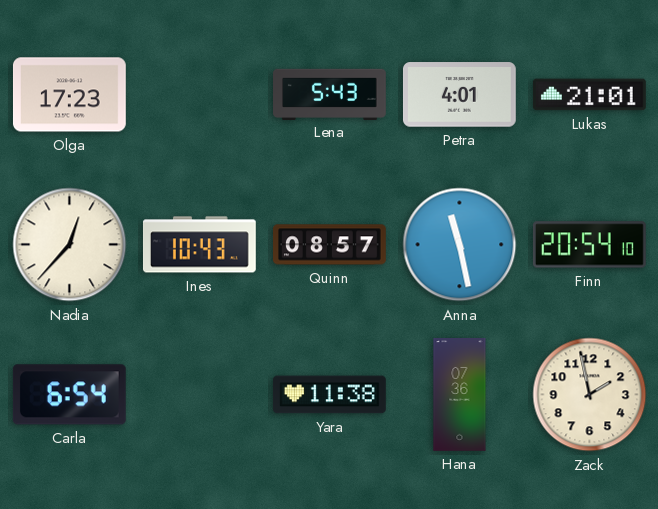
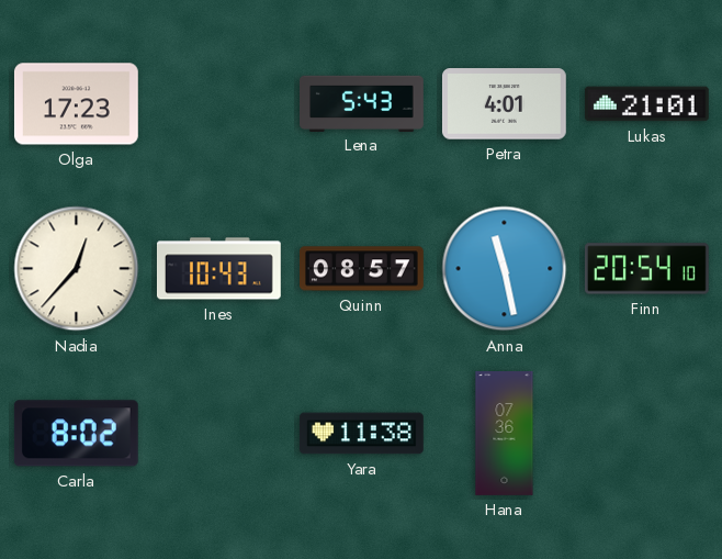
Carla: 6:54 -> 8:02
Zack: 1:58 -> none
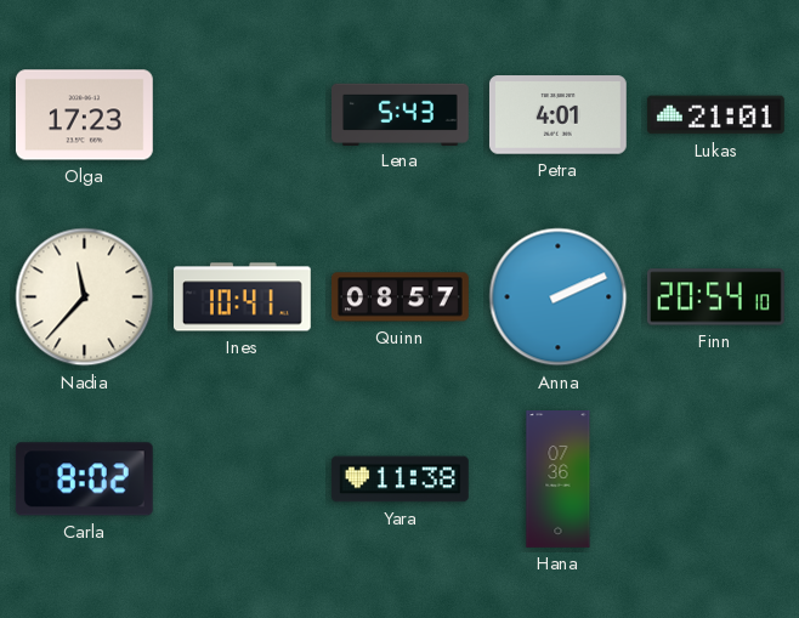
Nadia: 12:37 -> 11:37
Ines: 10:43 -> 10:41
Anna: 11:28 -> 2:11
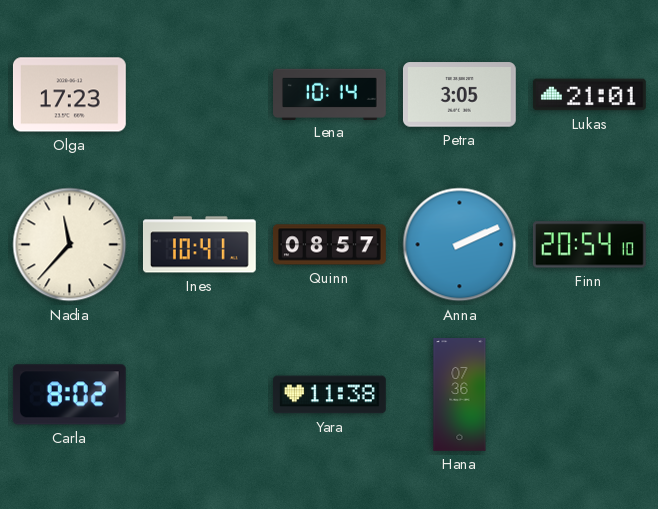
Lena: 5:43 -> 10:14
Petra: 4:01 -> 3:05
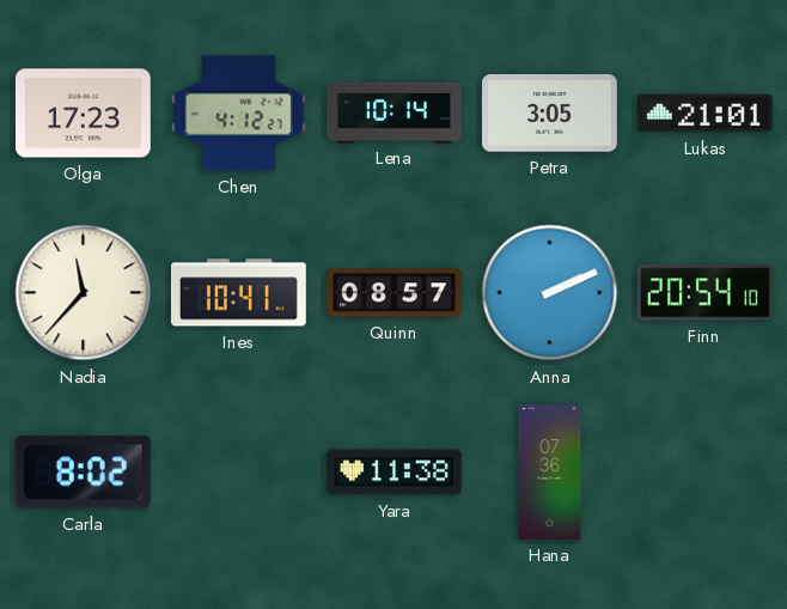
Chen: none -> 4:12
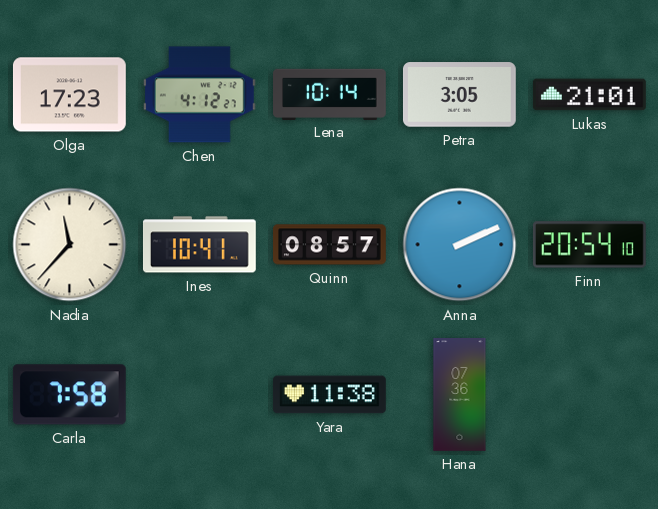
Carla: 8:02 -> 7:58
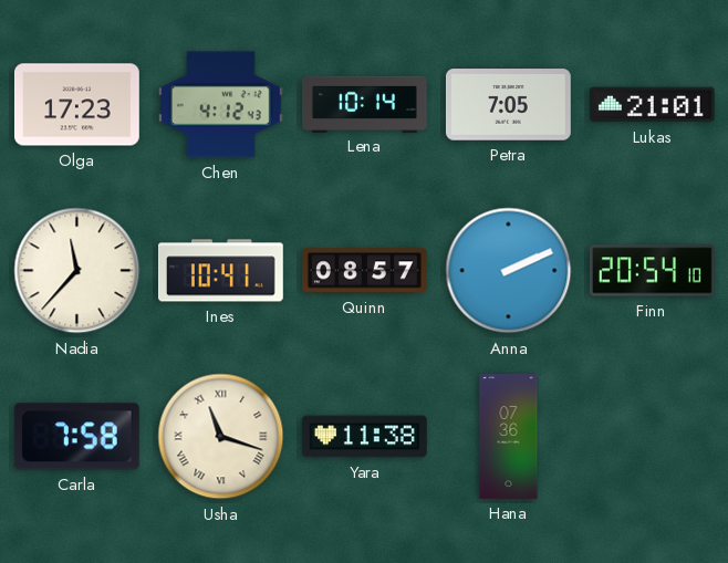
Chen: 4:12:27 -> 4:12:43
Petra: 3:05 -> 7:05
Usha: none -> 11:18
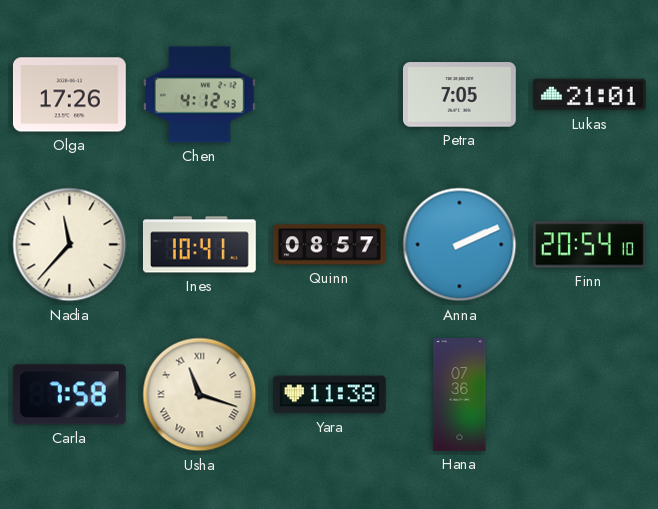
Olga: 17:23 -> 17:26
Lena: 10:14 -> none
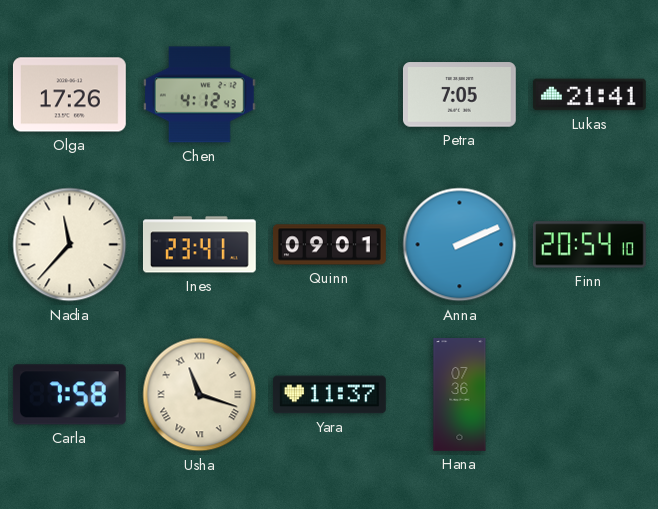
Lukas: 21:01 -> 21:41
Ines: 10:41 -> 23:41
Quinn: 08:57 -> 09:01
Yara: 11:38 -> 11:37
